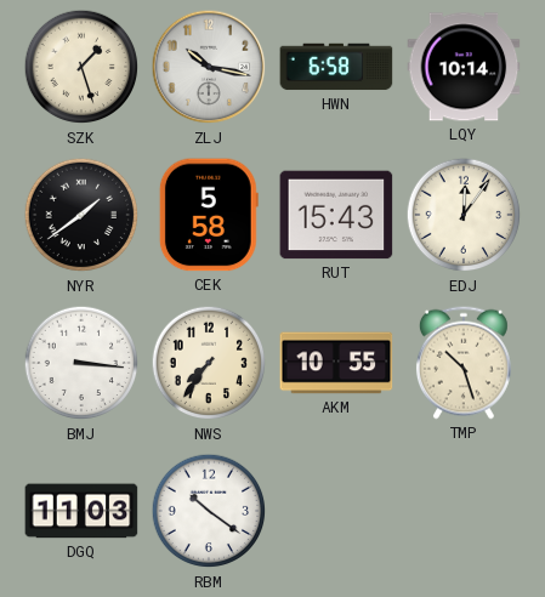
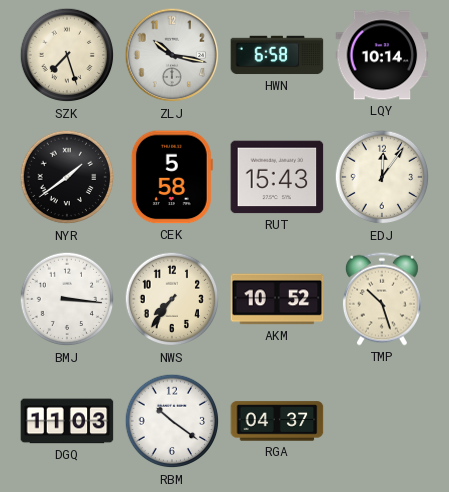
SZK: 1:27 -> 7:27
AKM: 10:55 -> 10:52
RGA: none -> 04:37
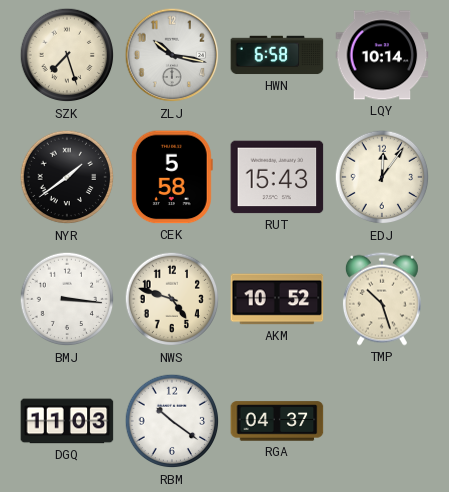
NWS: 7:36 -> 4:48
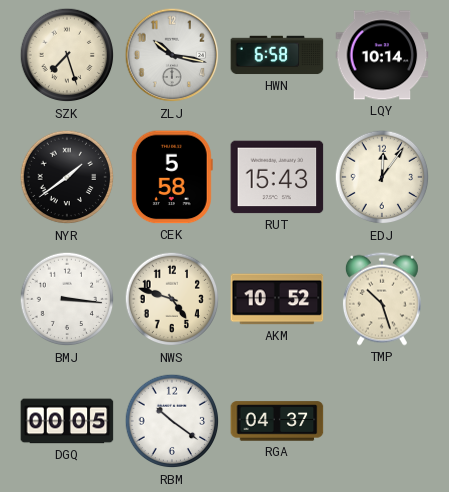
DGQ: 11:03 -> 00:05
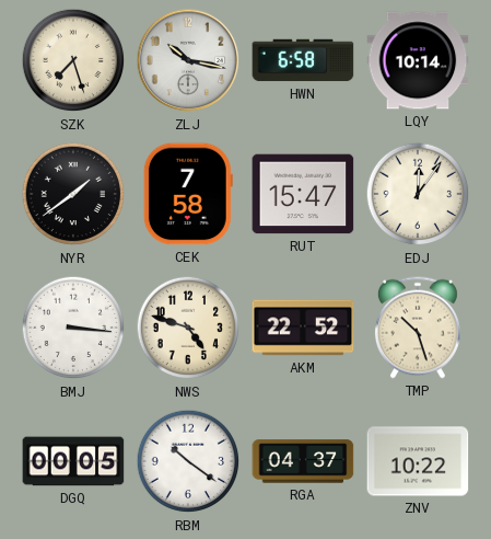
CEK: 5:58 -> 7:58
RUT: 15:43 -> 15:47
AKM: 10:52 -> 22:52
ZNV: none -> 10:22
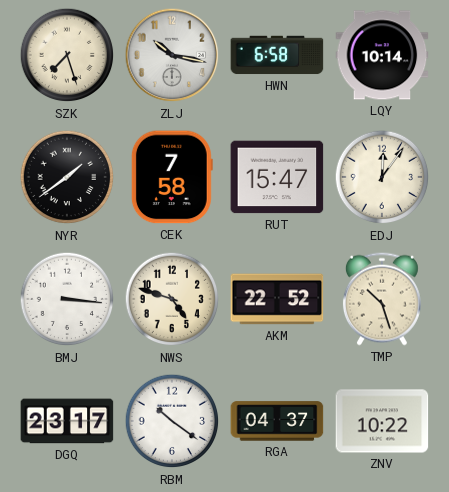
DGQ: 00:05 -> 23:17
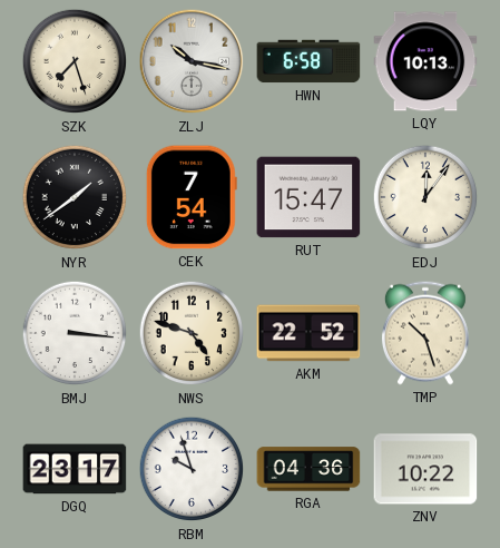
LQY: 10:14 -> 10:13
CEK: 7:58 -> 7:54
RBM: 10:21 -> 9:57
RGA: 04:37 -> 04:36
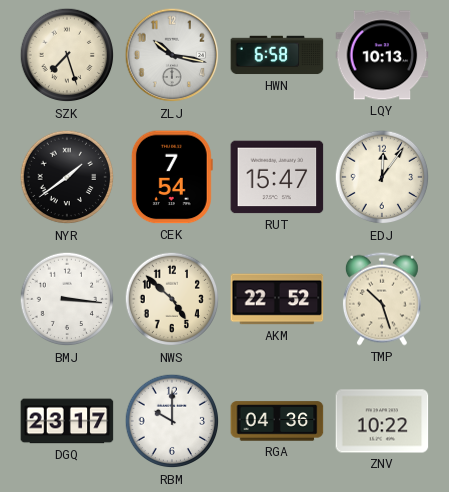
NWS: 4:48 -> 4:52
RBM: 9:57 -> 10:00
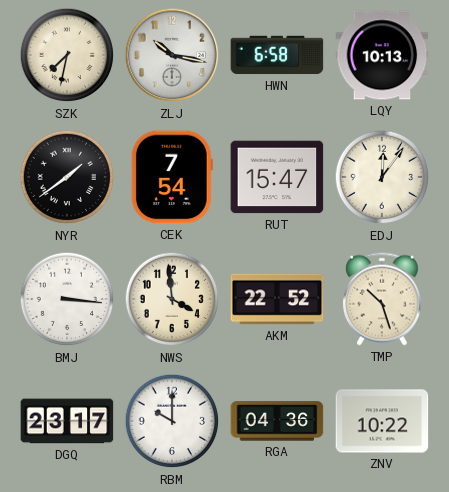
SZK: 7:27 -> 7:32
NWS: 4:52 -> 3:59
